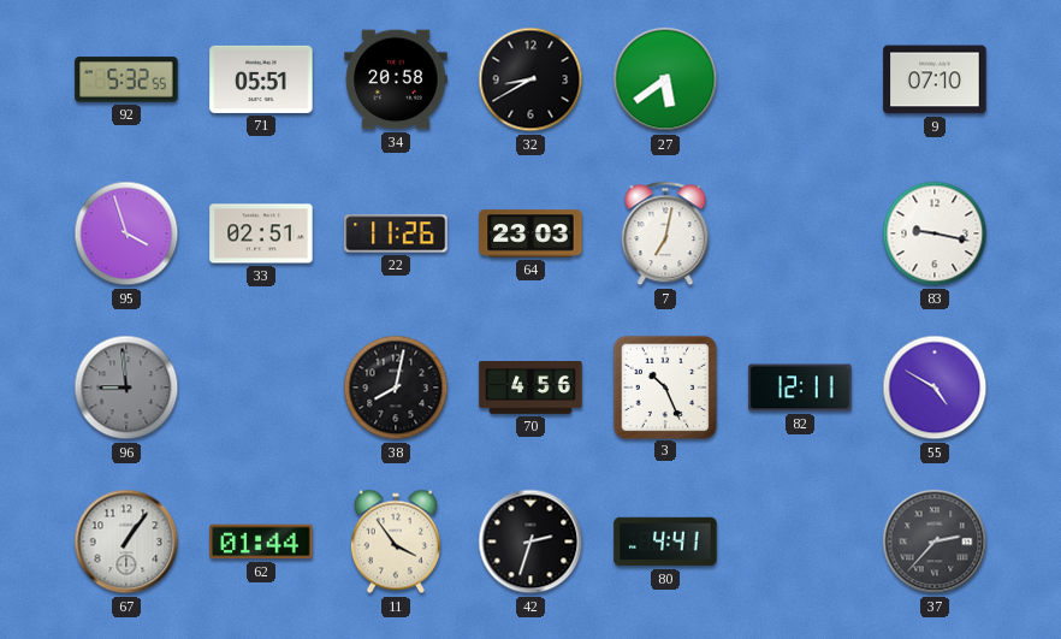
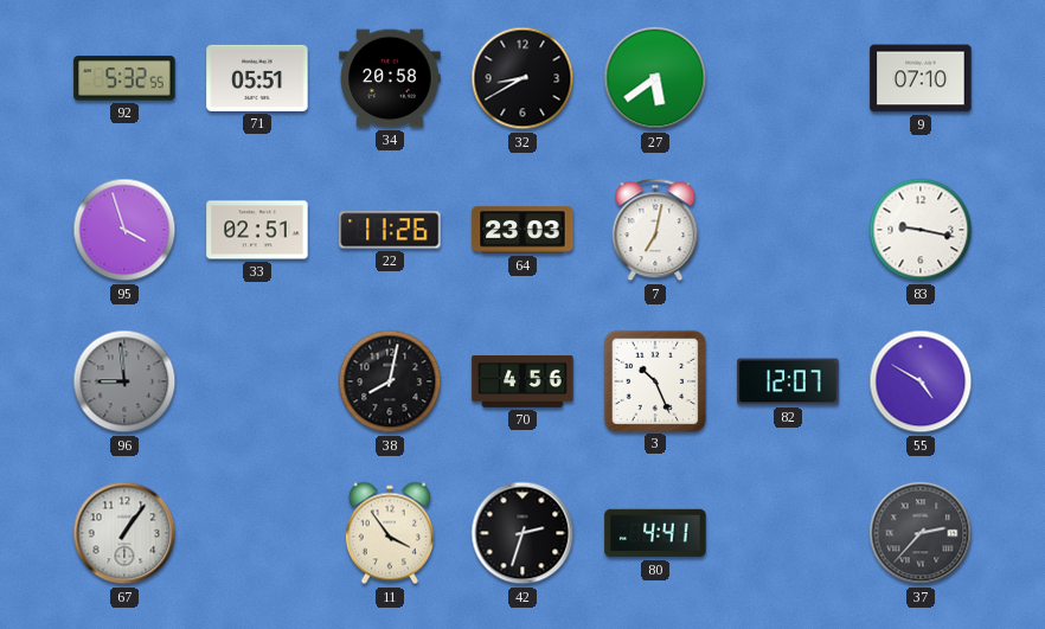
82: 12:11 -> 12:07
62: 01:44 -> none
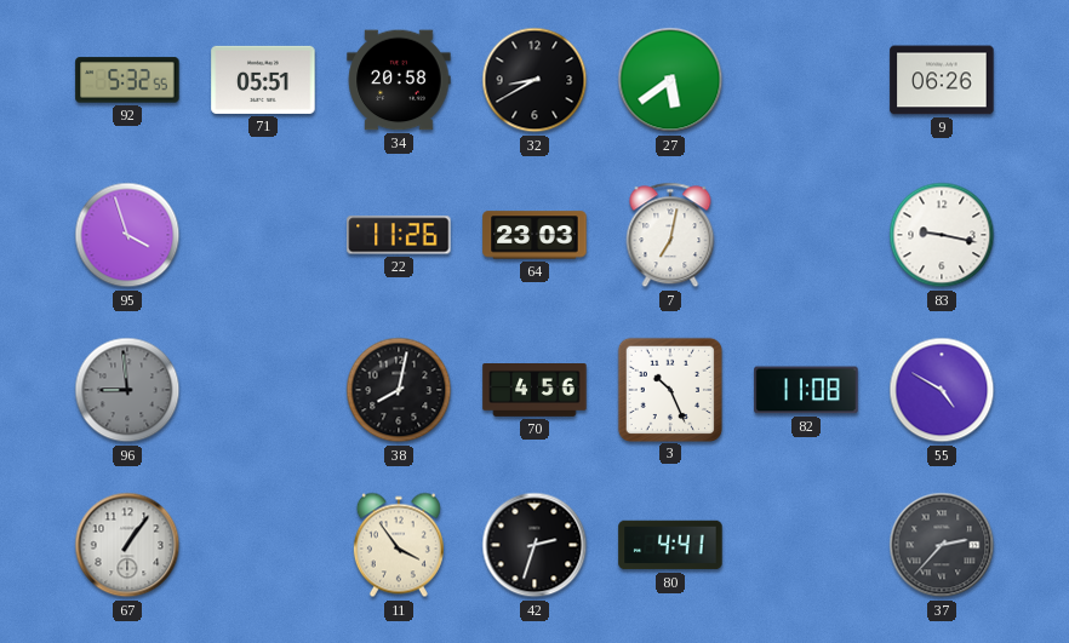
9: 07:10 -> 06:26
33: 02:51 -> none
82: 12:07 -> 11:08
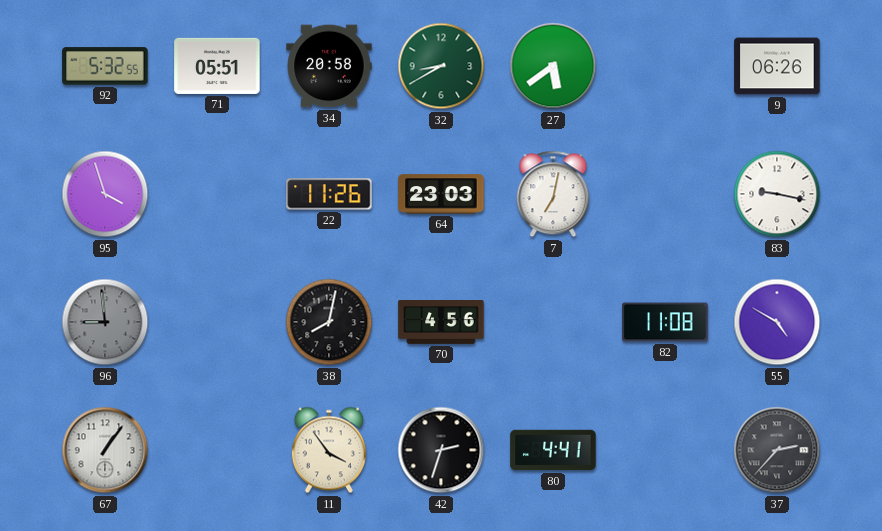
32 dial: black -> green
3: 10:26 -> none
